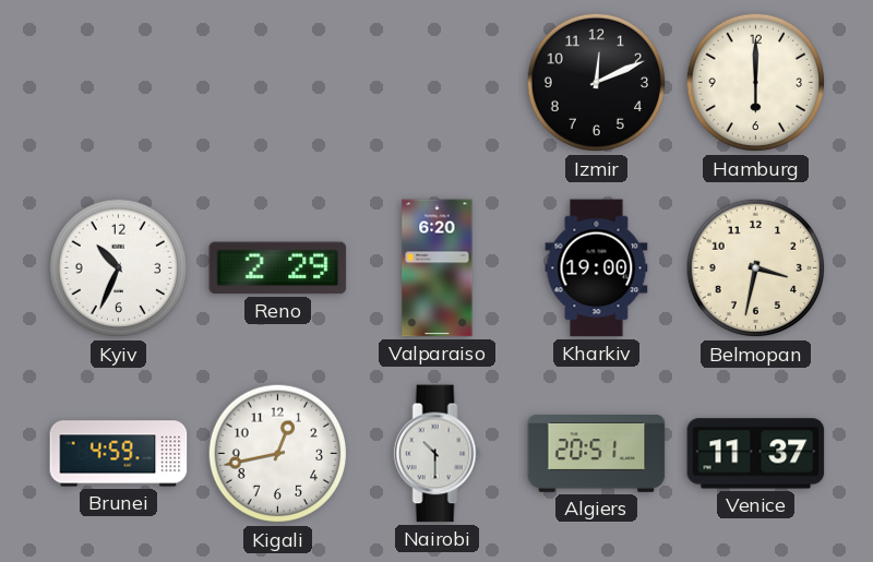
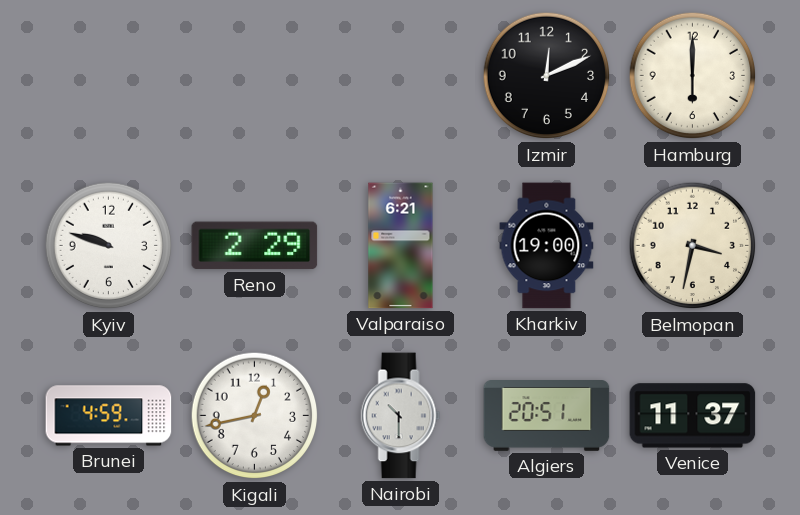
Kyiv: 10:34 -> 9:48
Valparaiso: 6:20 -> 6:21
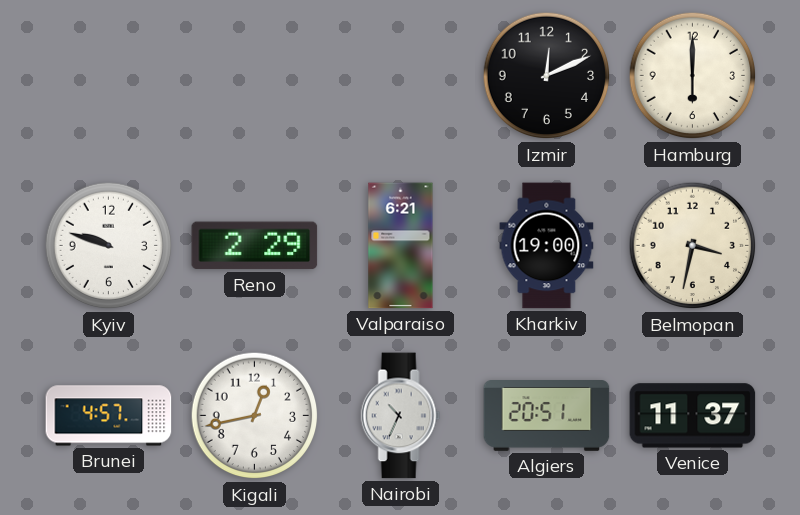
Brunei: 4:59 -> 4:57
Nairobi: 10:30 -> 10:34
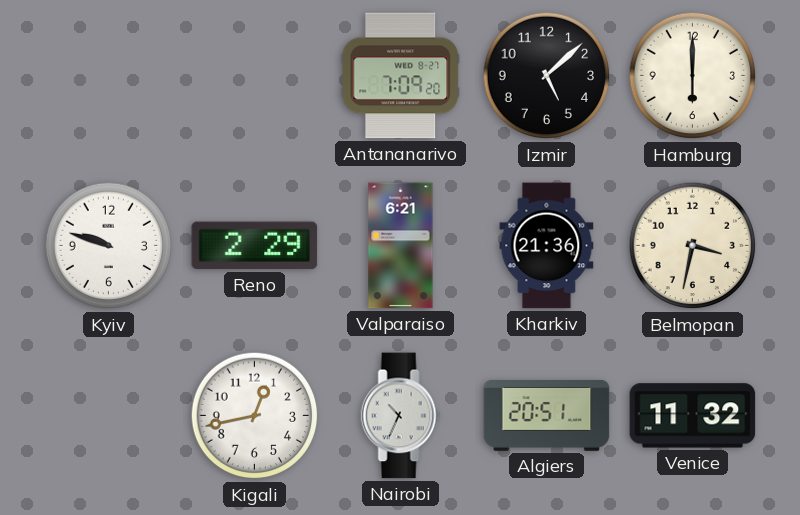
Antananarivo: none -> 7:09
Izmir: 12:11 -> 5:08
Kharkiv: 19:00 -> 21:36
Brunei: 4:57 -> none
Venice: 11:37 -> 11:32
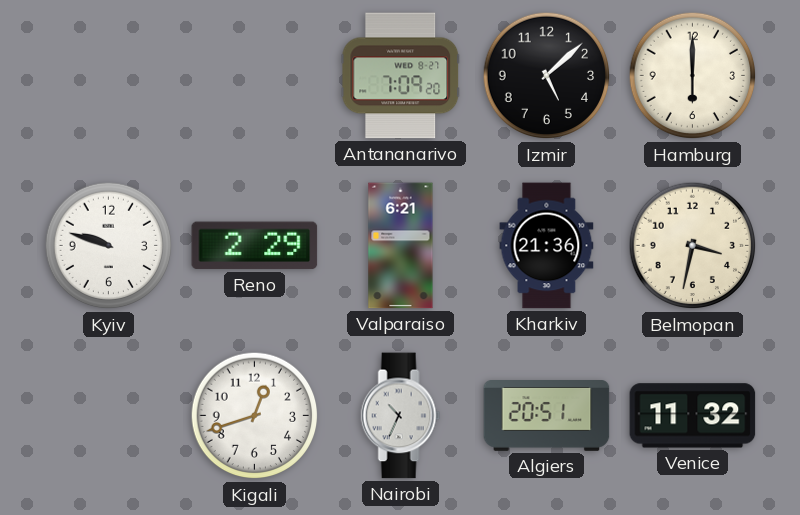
Kigali: 12:43 -> 12:42
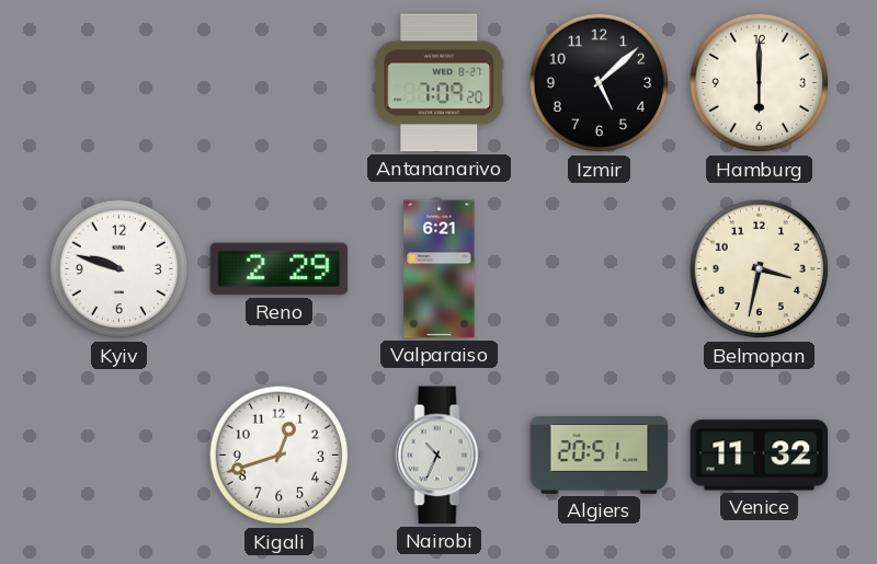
Kharkiv: 21:36 -> none
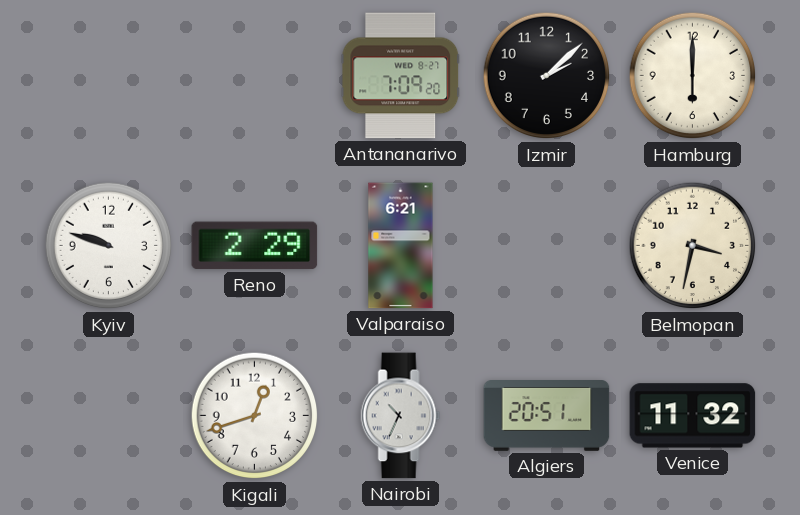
Izmir: 5:08 -> 2:08
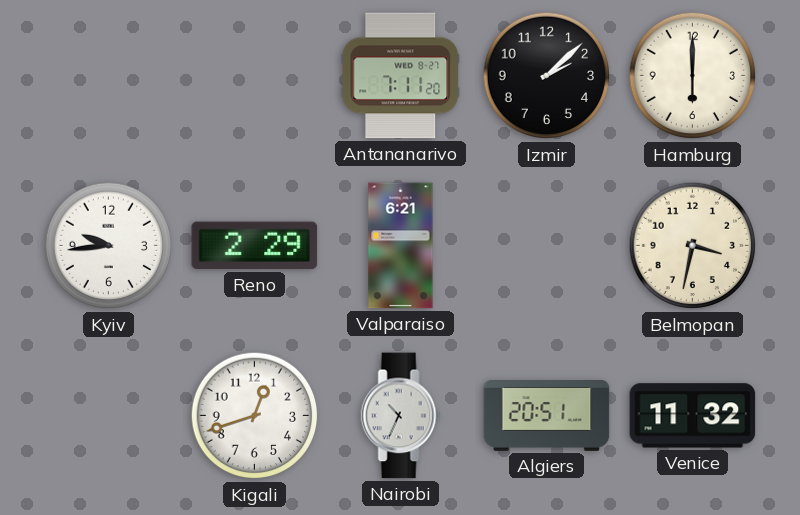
Antananarivo: 7:09 -> 7:11
Kyiv: 9:48 -> 9:44
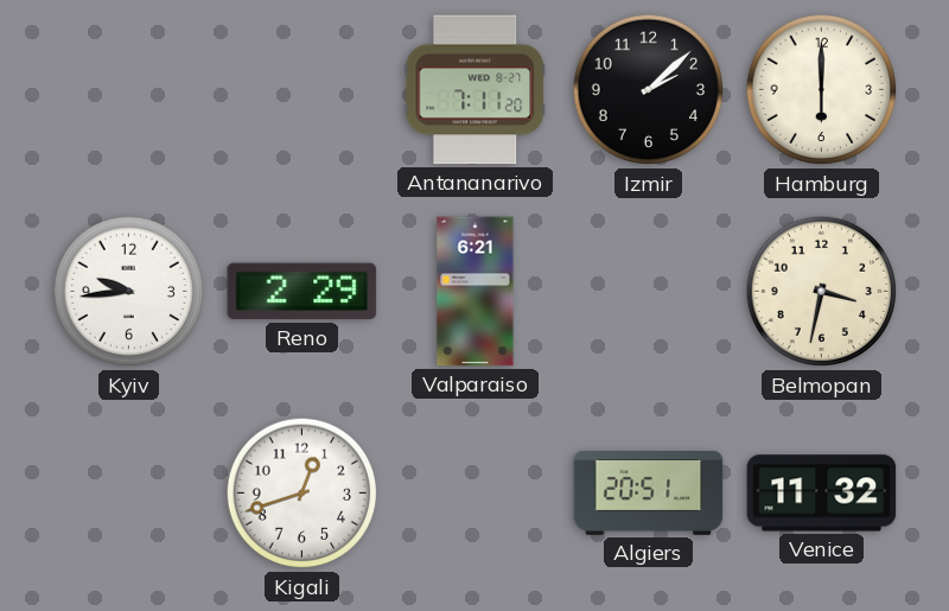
Nairobi: 10:34 -> none
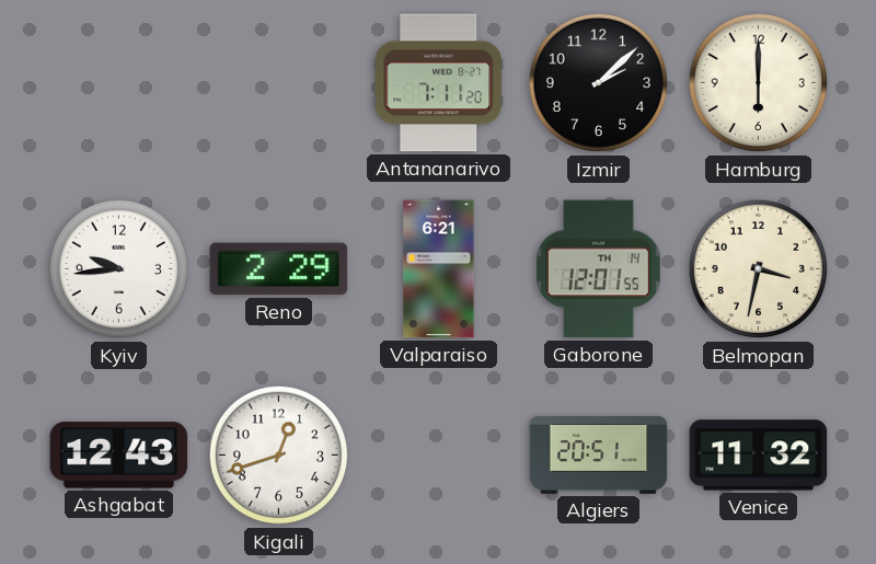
Gaborone: none -> 12:01
Ashgabat: none -> 12:43
